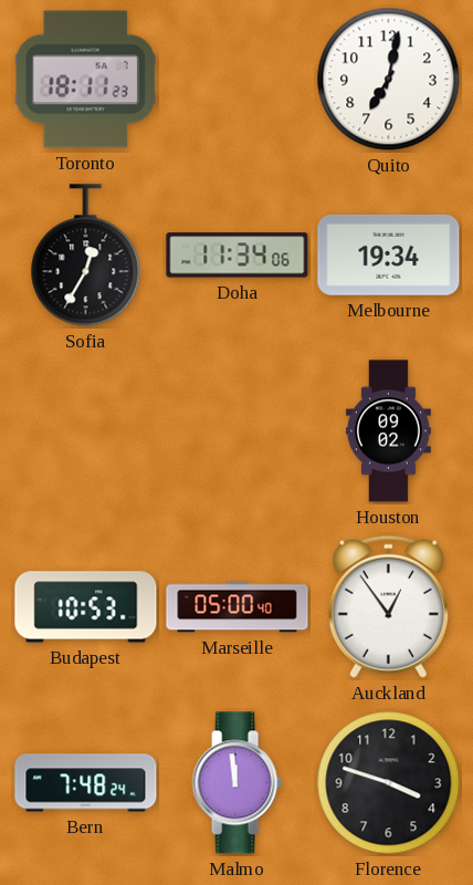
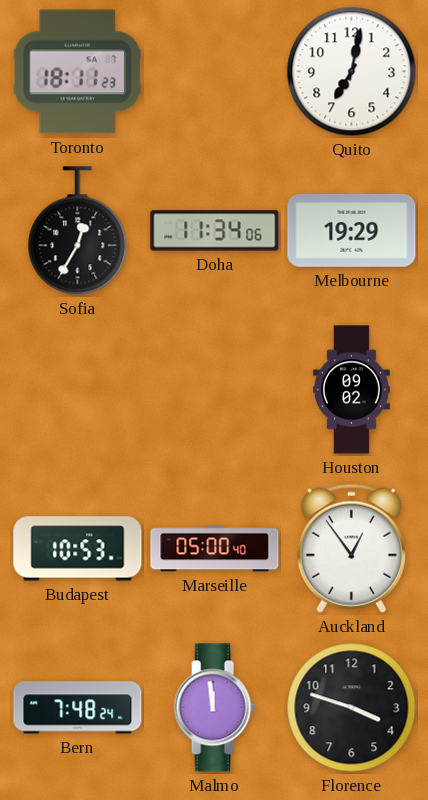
Melbourne: 19:34 -> 19:29
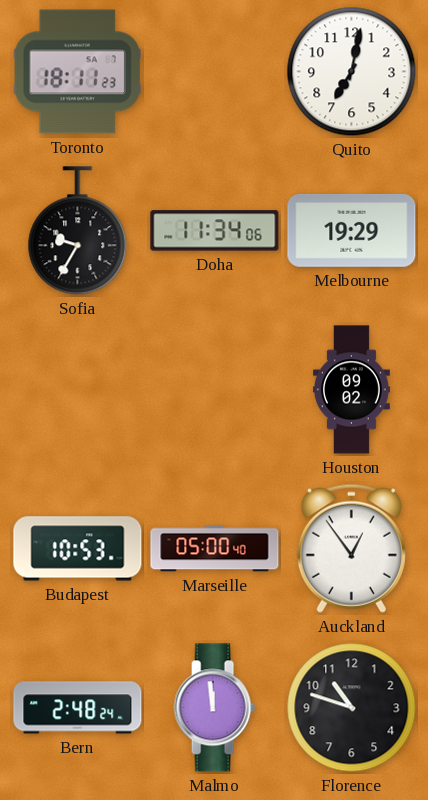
Sofia: 12:35 -> 9:35
Bern: 7:48 -> 2:48
Florence: 3:48 -> 10:48
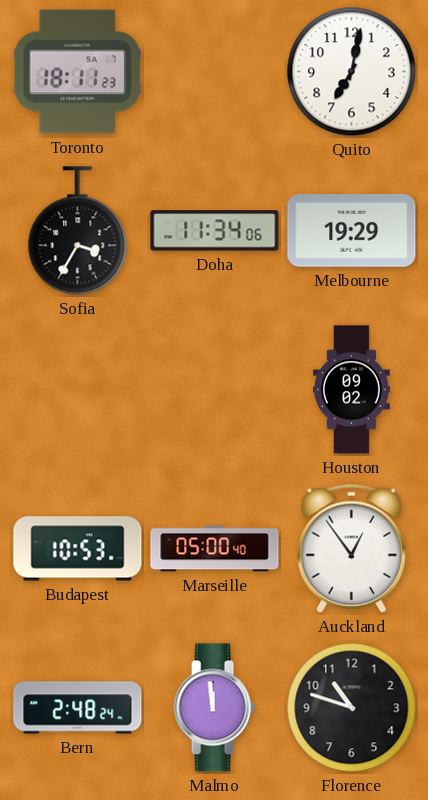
Sofia: 9:35 -> 3:35
